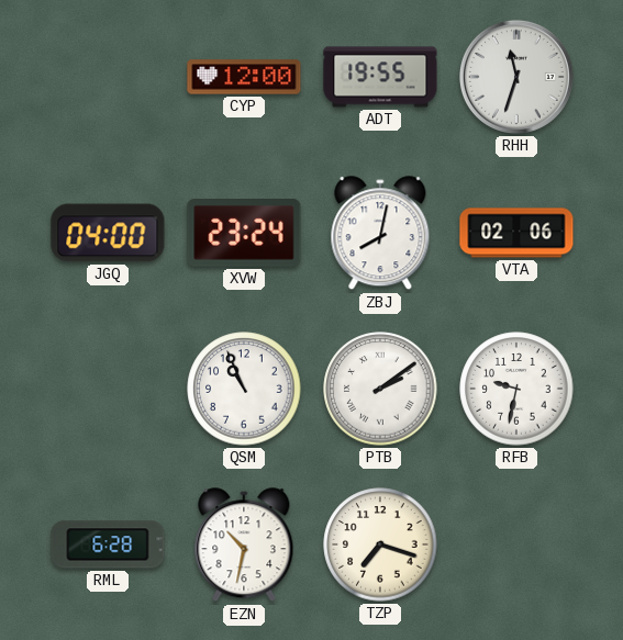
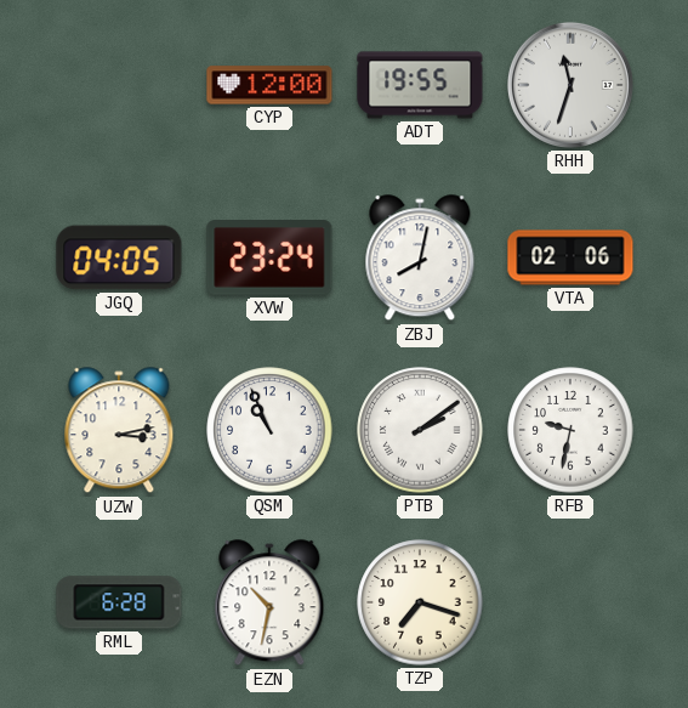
JGQ: 04:00 -> 04:05
UZW: none -> 3:13
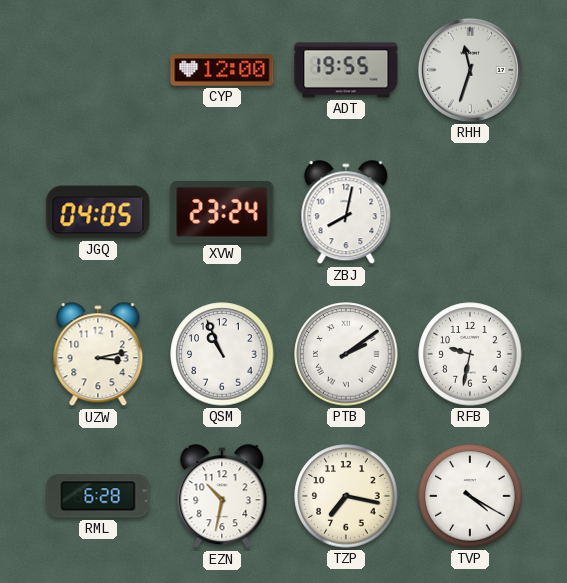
VTA: 02:06 -> none
TZP: 7:18 -> 7:17
TVP: none -> 4:20
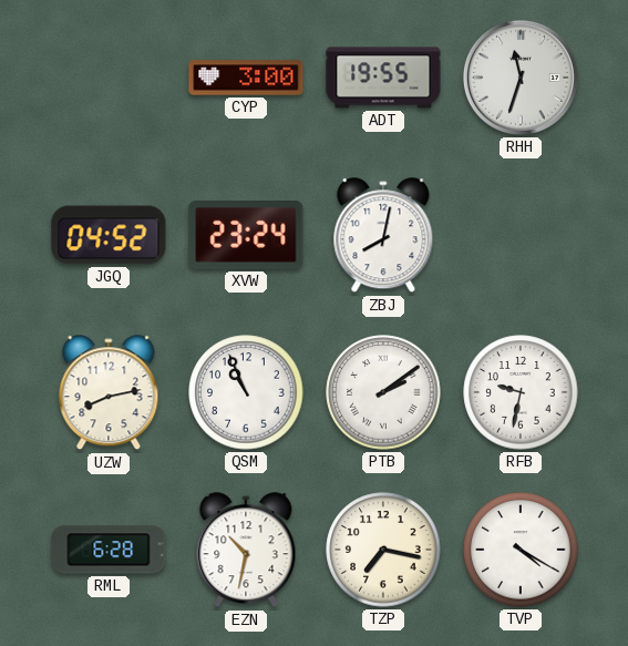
CYP: 12:00 -> 3:00
JGQ: 04:05 -> 04:52
UZW: 3:13 -> 8:13
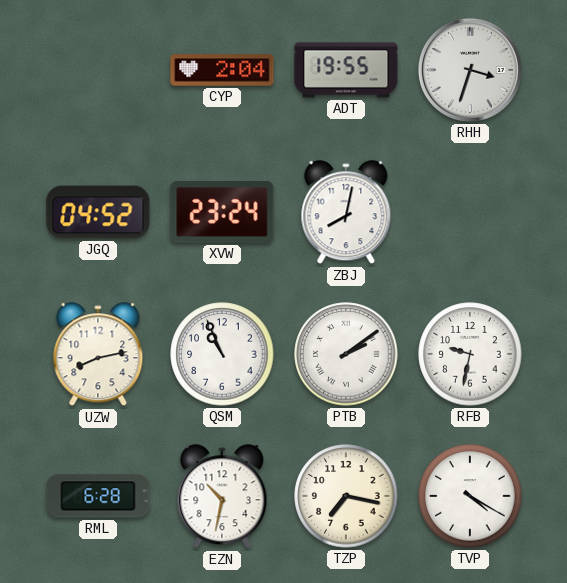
CYP: 3:00 -> 2:04
RHH: 11:33 -> 3:33
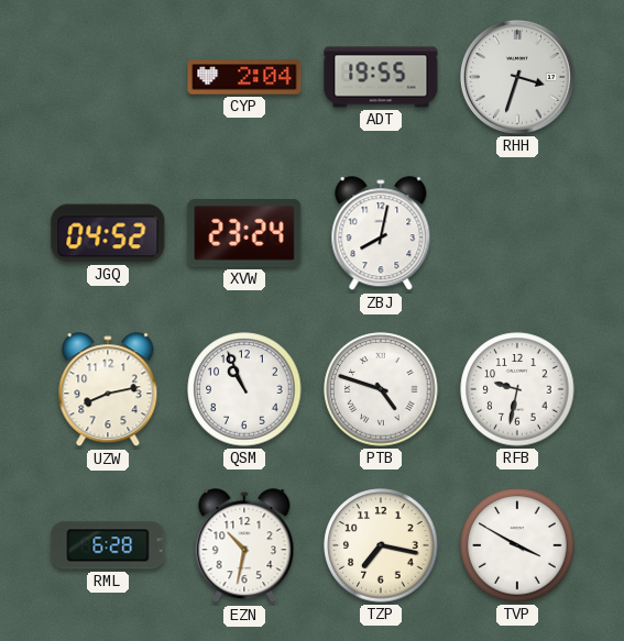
PTB: 2:09 -> 4:48
TVP: 4:20 -> 3:50
